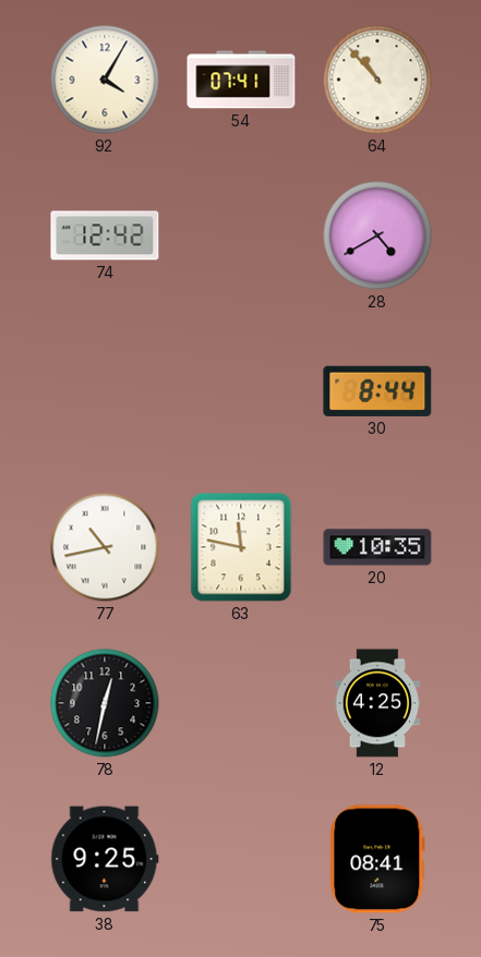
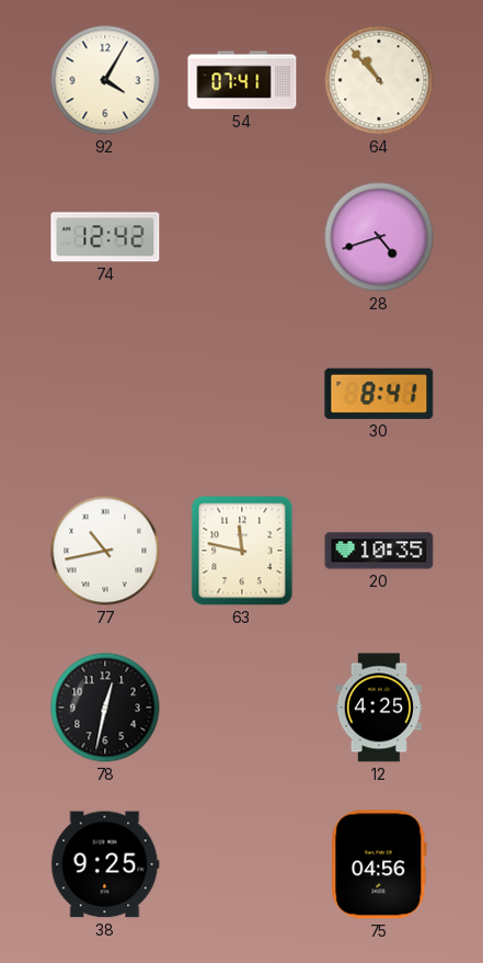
28: 4:40 -> 4:42
30: 8:44 -> 8:41
75: 08:41 -> 04:56
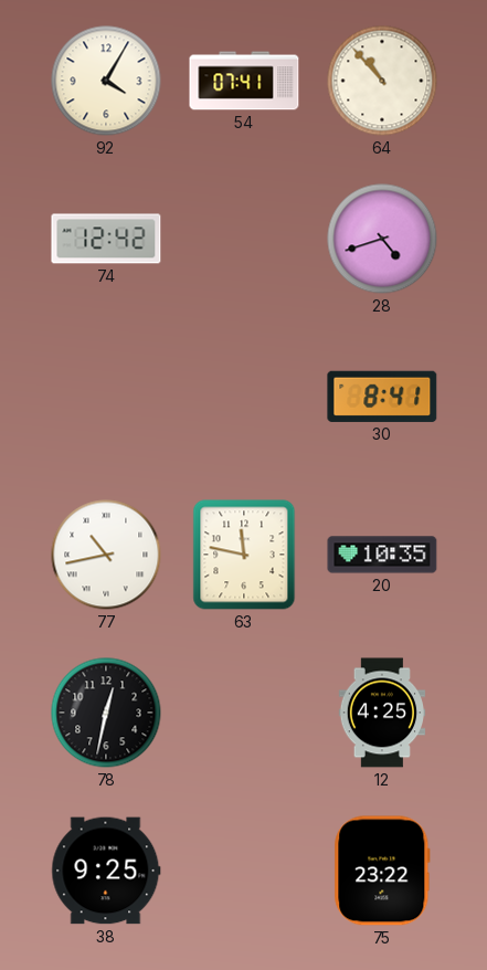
75: 04:56 -> 23:22
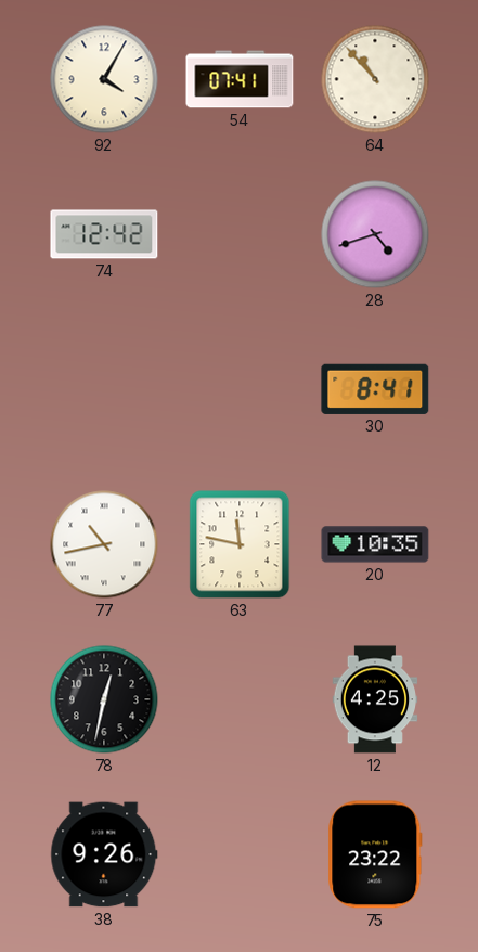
38: 9:25 -> 9:26
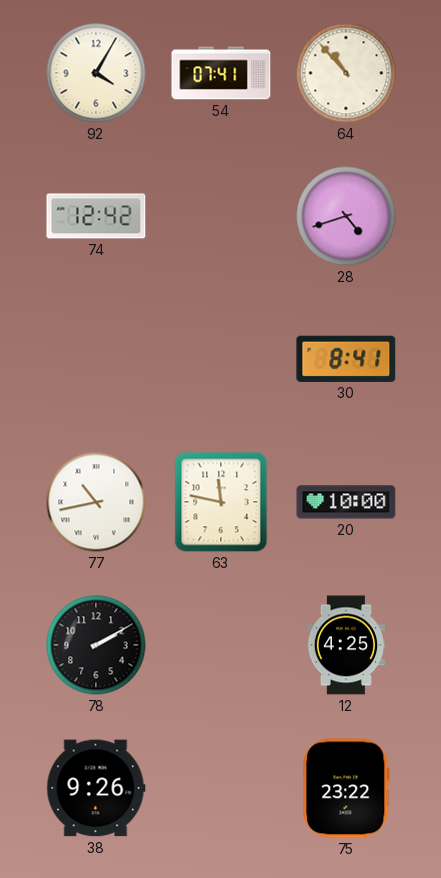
20: 10:35 -> 10:00
78: 12:32 -> 2:10
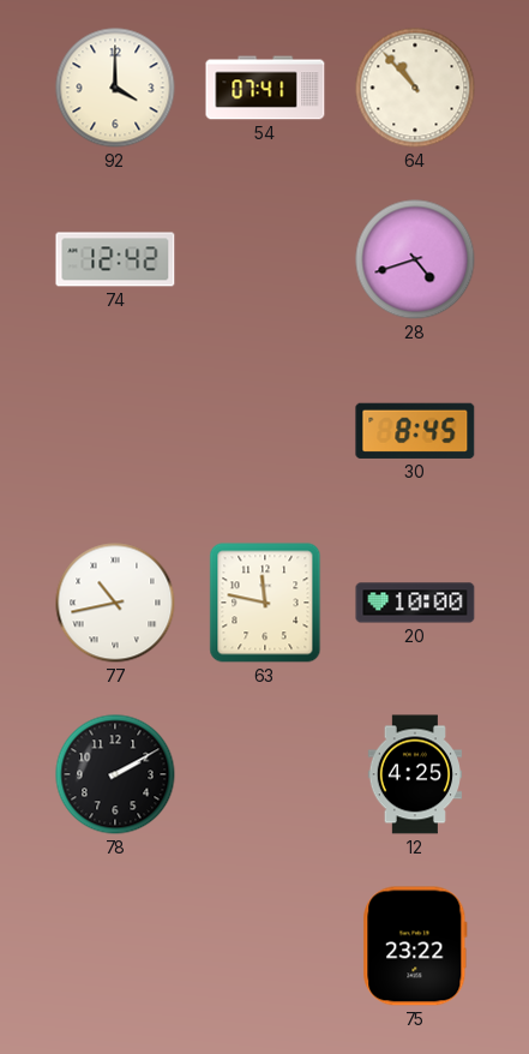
92: 4:05 -> 4:00
30: 8:41 -> 8:45
38: 9:26 -> none
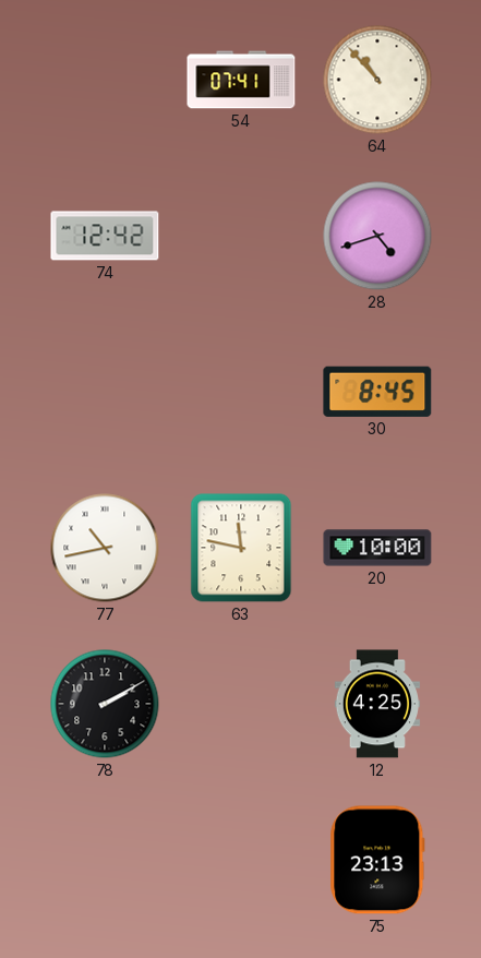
92: 4:00 -> none
75: 23:22 -> 23:13
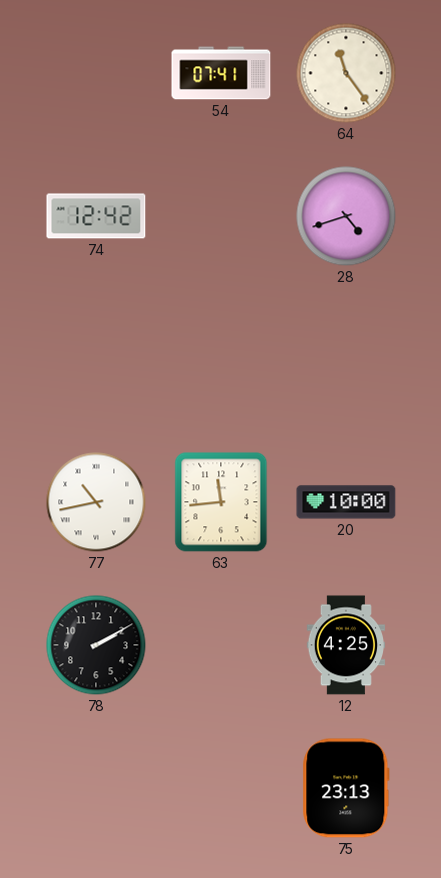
64: 10:53 -> 11:24
30: 8:45 -> none
63: 11:47 -> 11:44
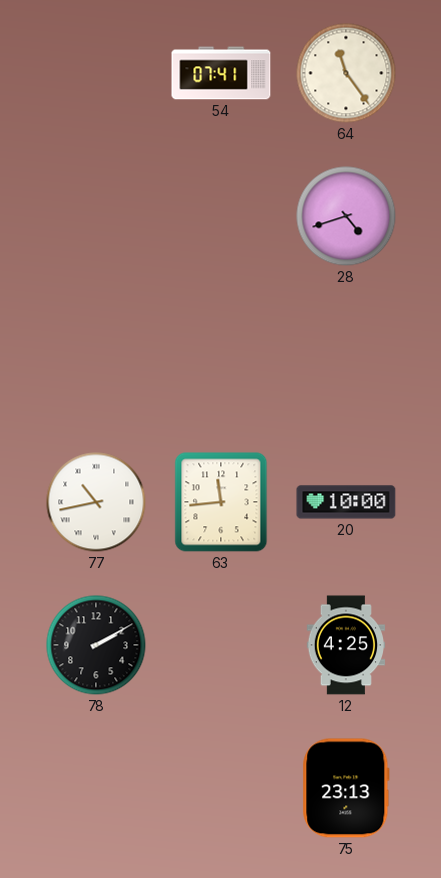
74: 12:42 -> none
